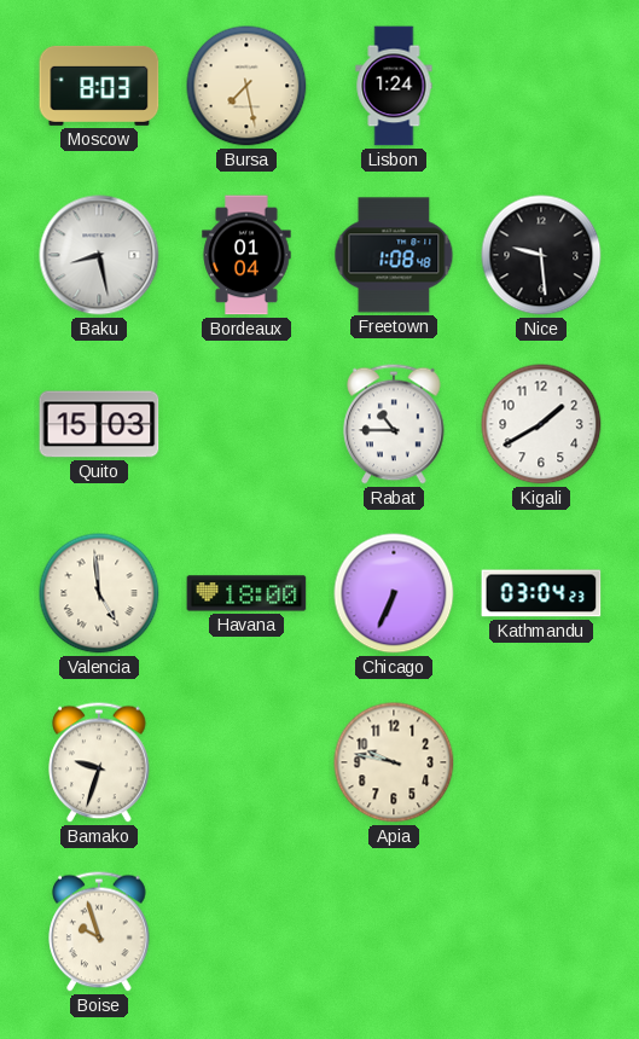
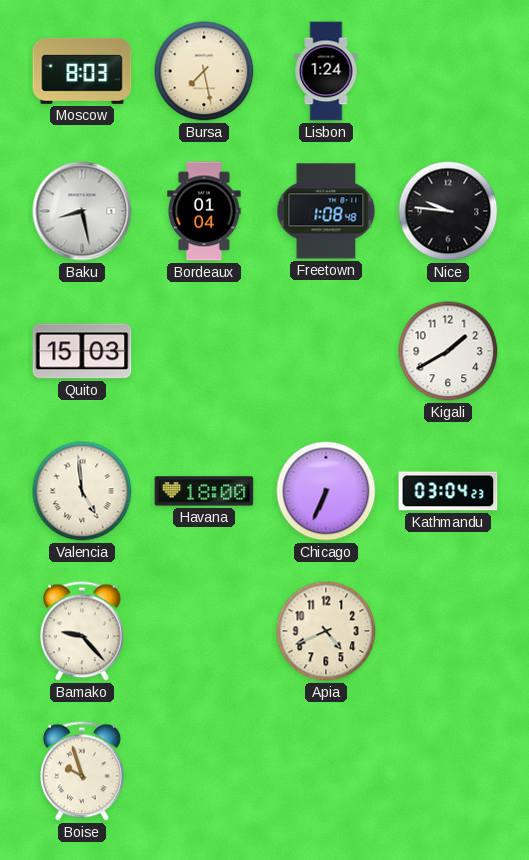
Nice: 9:29 -> 9:46
Rabat: 10:45 -> none
Bamako: 9:33 -> 9:23
Apia: 9:47 -> 4:41
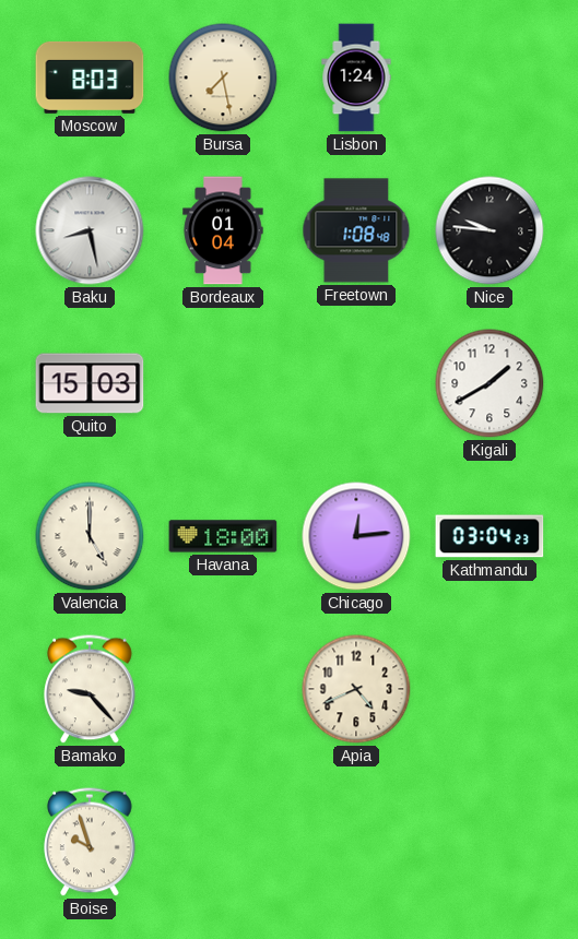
Valencia: 4:59 -> 5:00
Chicago: 6:34 -> 12:14
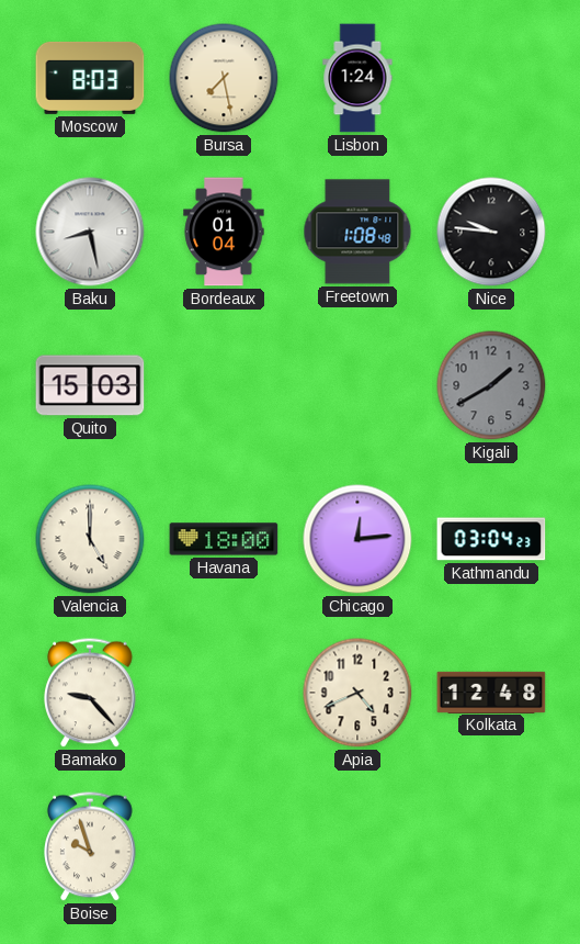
Kigali dial: white -> grey
Kolkata: none -> 12:48
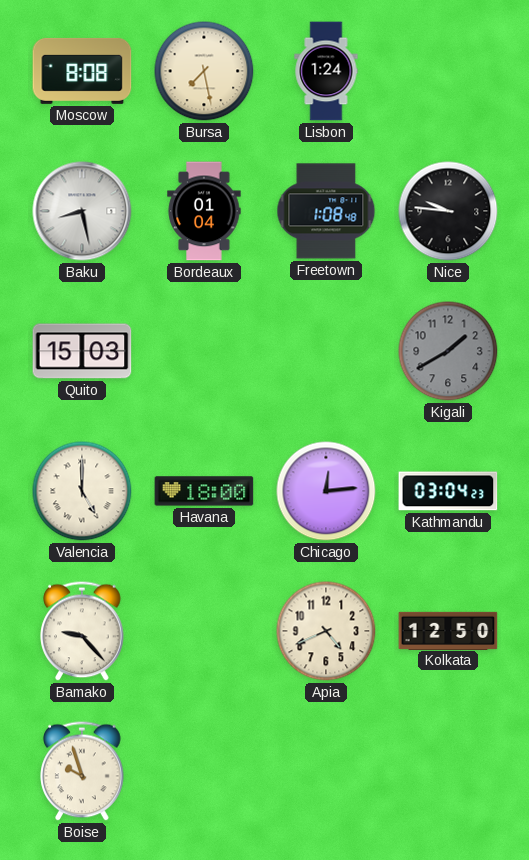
Moscow: 8:03 -> 8:08
Kolkata: 12:48 -> 12:50
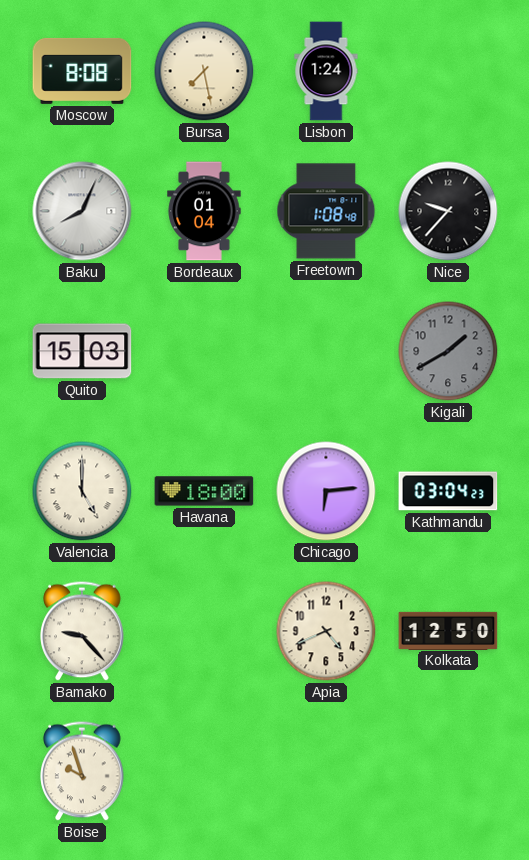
Baku: 8:28 -> 8:04
Nice: 9:46 -> 9:37
Chicago: 12:14 -> 6:14
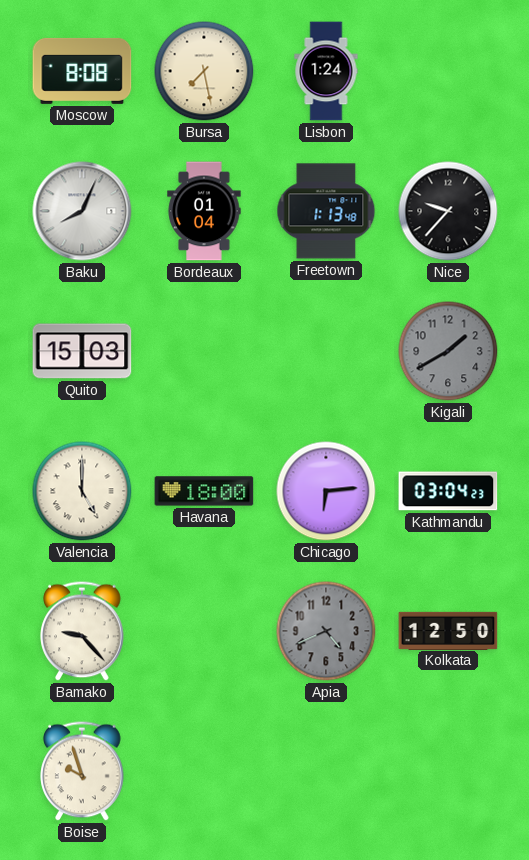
Freetown: 1:08 -> 1:13
Apia dial: cream -> grey
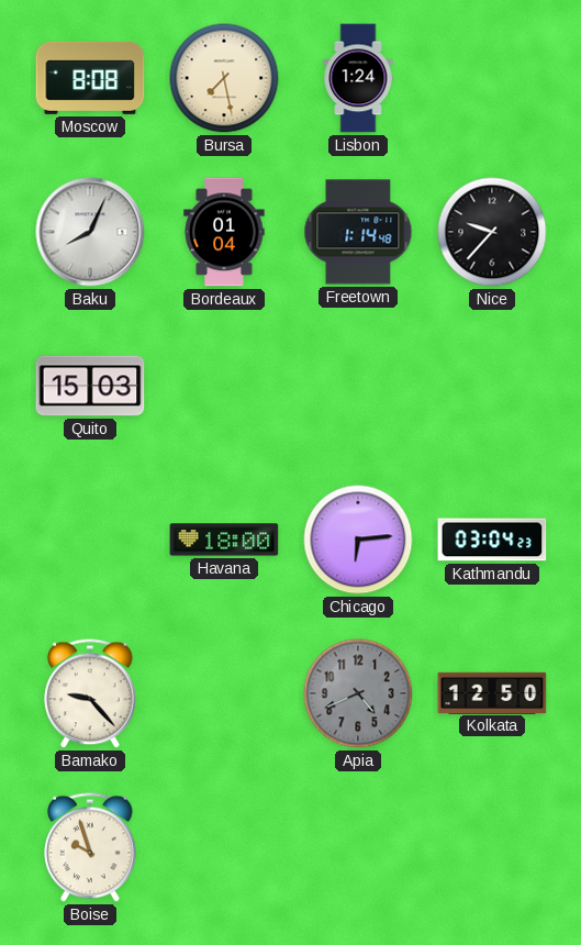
Freetown: 1:13 -> 1:14
Kigali: 1:40 -> none
Valencia: 5:00 -> none
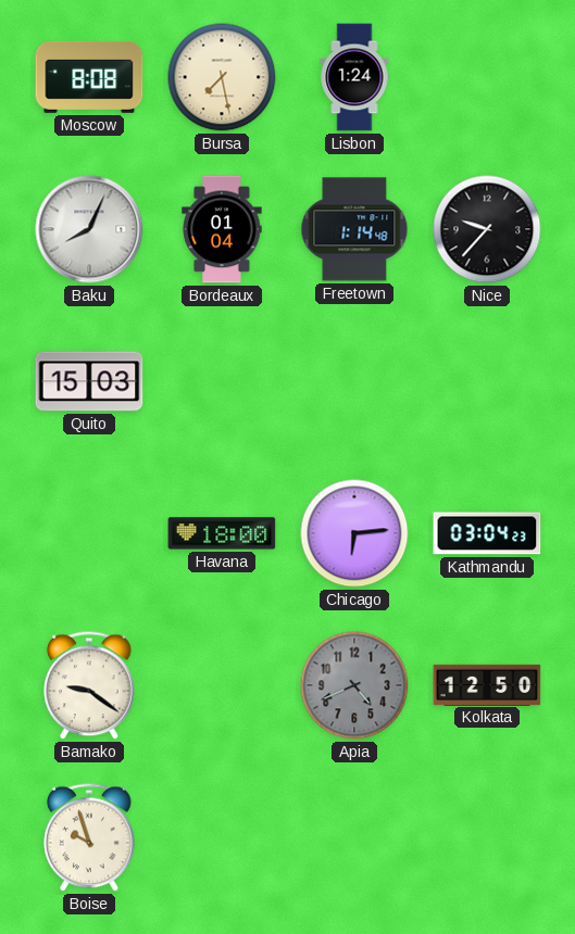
Bamako: 9:23 -> 9:21
